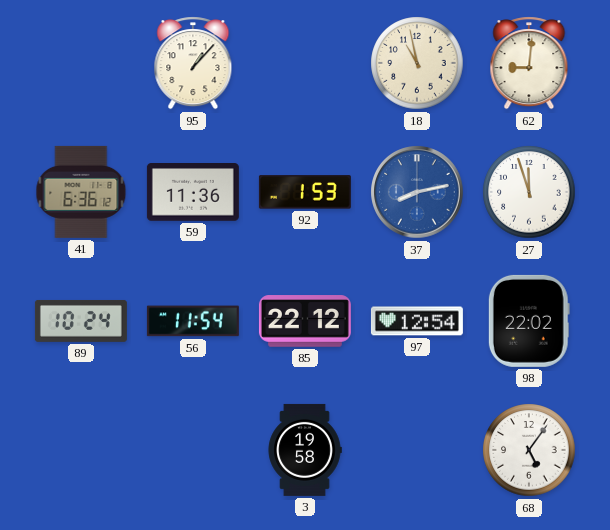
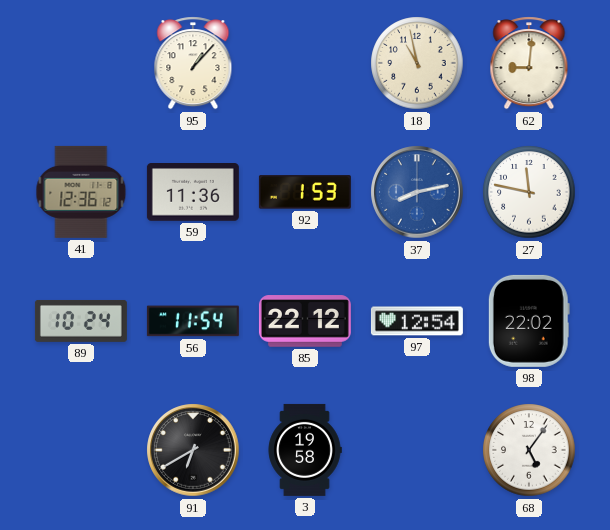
41: 6:36 -> 12:36
27: 11:57 -> 11:47
91: none -> 6:40
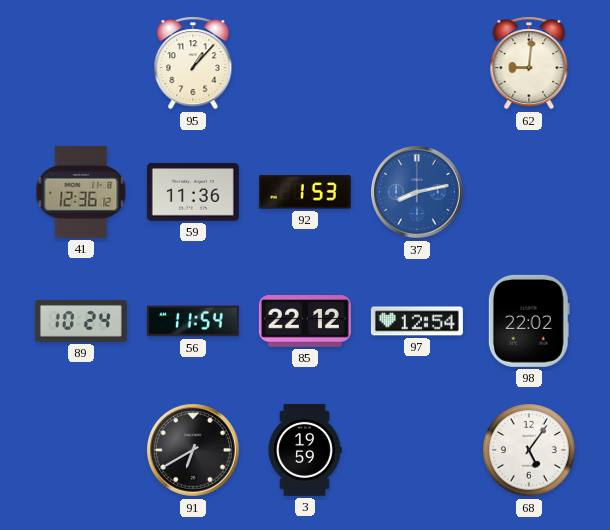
18: 10:58 -> none
27: 11:47 -> none
3: 19:58 -> 19:59
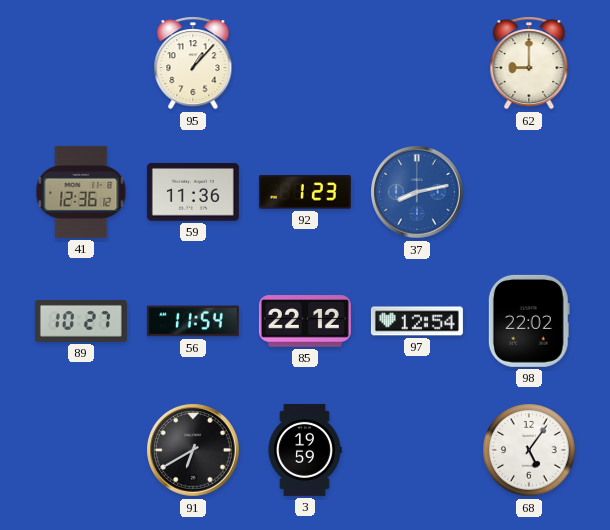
62: 9:01 -> 9:00
92: 1:53 -> 1:23
89: 10:24 -> 10:27
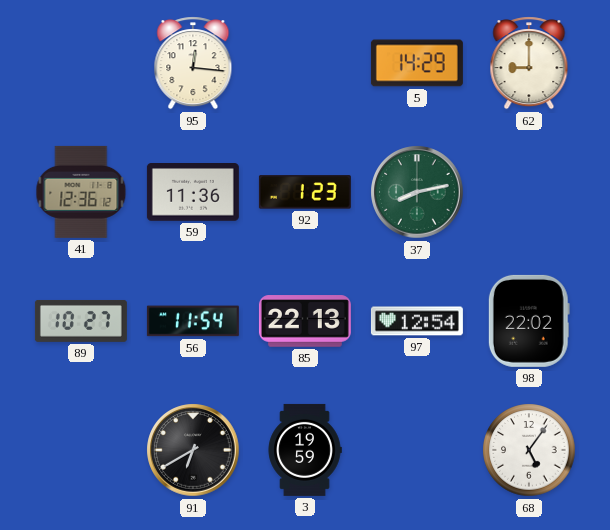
95: 1:07 -> 12:16
5: none -> 14:29
37 dial: blue -> green
85: 22:12 -> 22:13
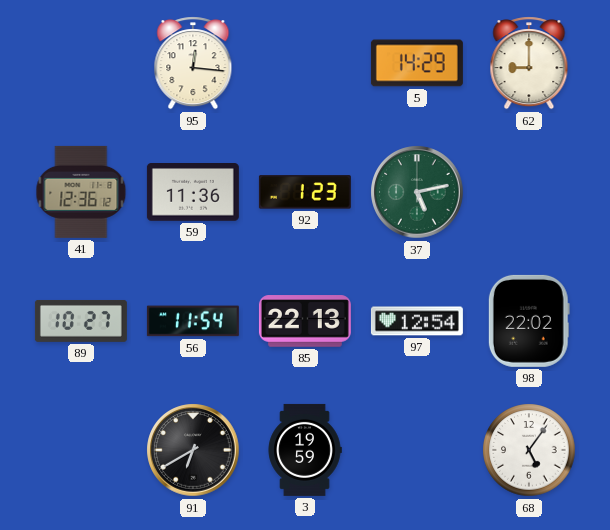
37: 8:13 -> 5:13
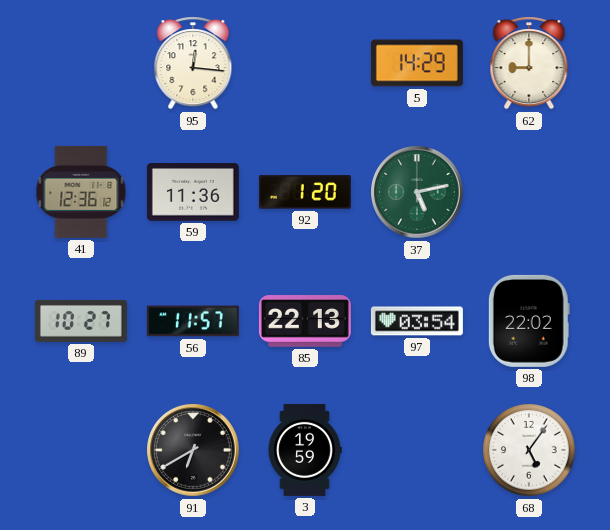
92: 1:23 -> 1:20
56: 11:54 -> 11:57
97: 12:54 -> 03:54
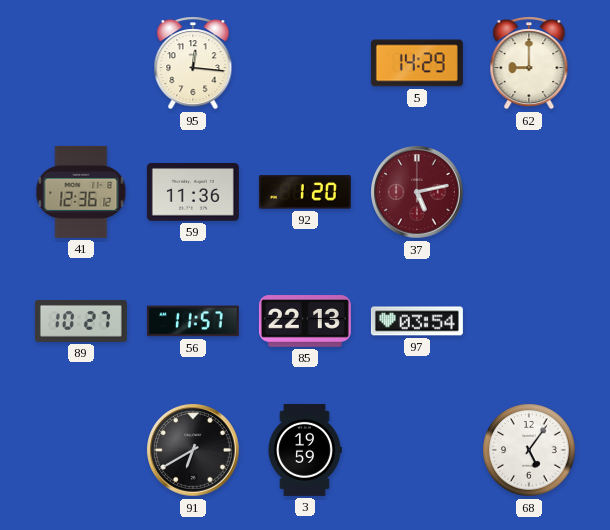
37 dial: green -> burgundy
98: 22:02 -> none
